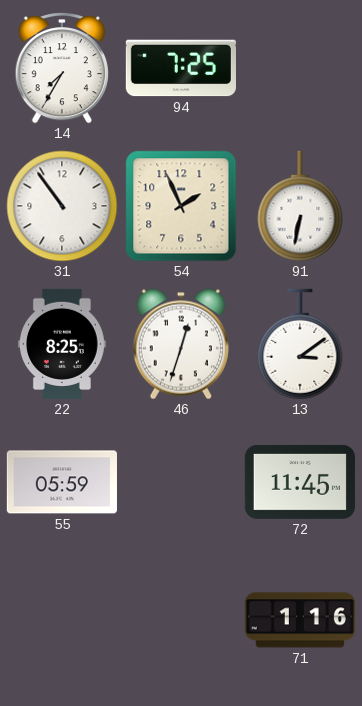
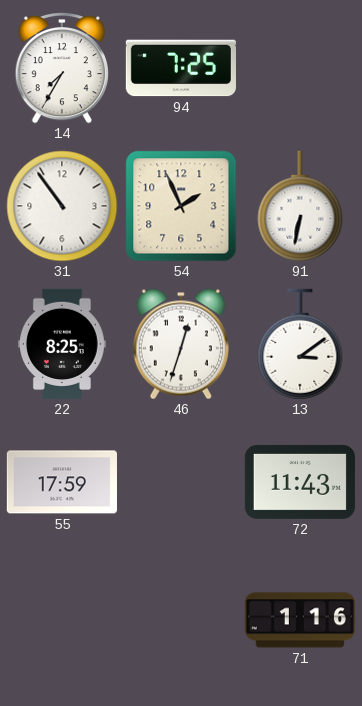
55: 05:59 -> 17:59
72: 11:45 -> 11:43
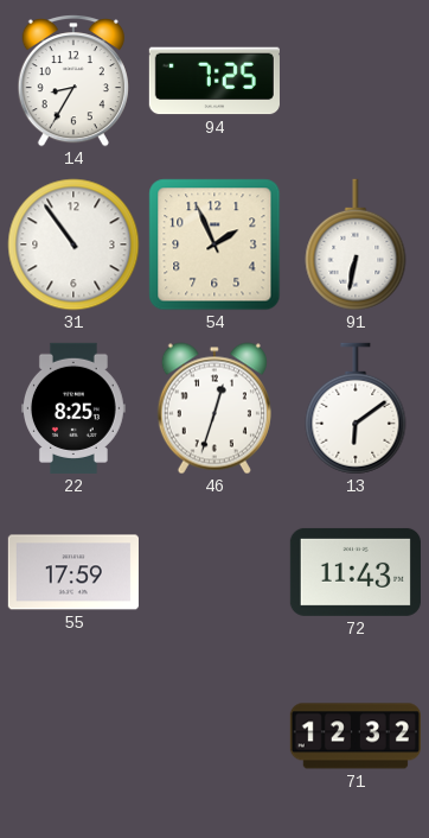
14: 7:35 -> 8:35
13: 3:09 -> 6:09
71: 1:16 -> 12:32
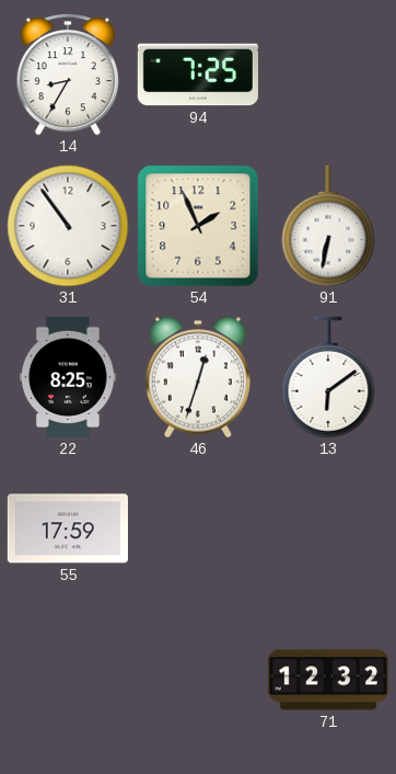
72: 11:43 -> none
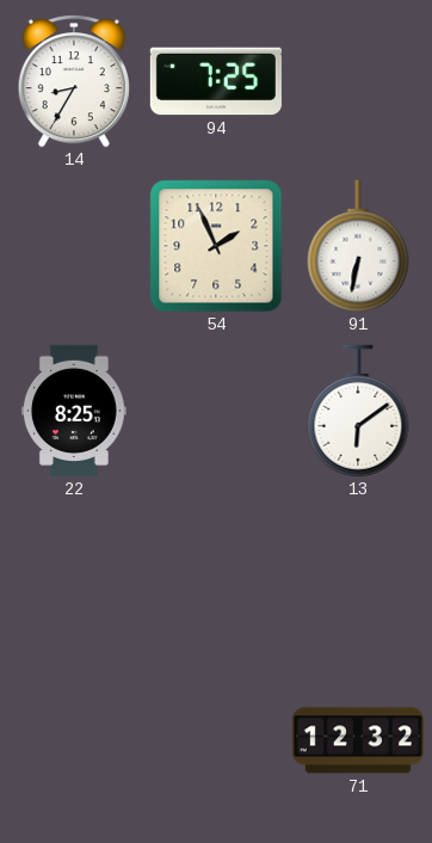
31: 10:54 -> none
46: 12:33 -> none
55: 17:59 -> none
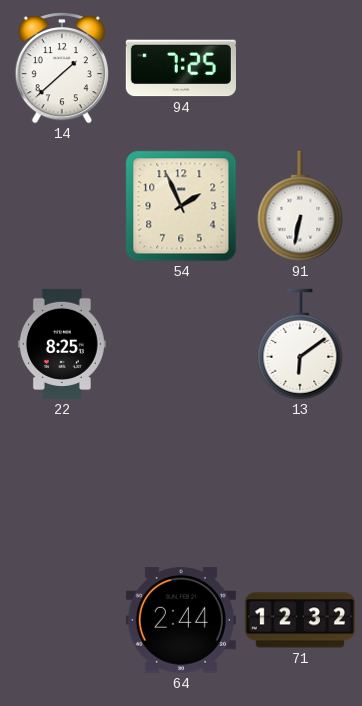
14: 8:35 -> 1:38
64: none -> 2:44
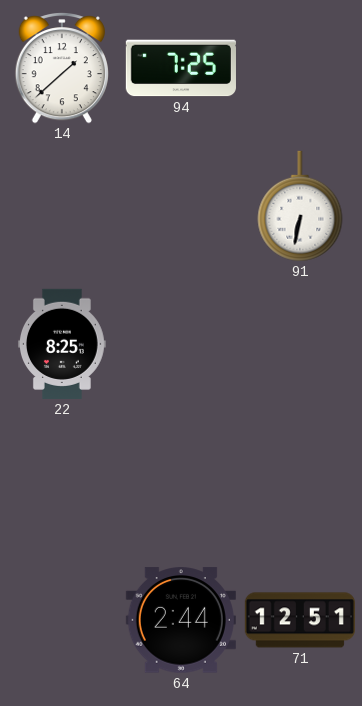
54: 1:56 -> none
13: 6:09 -> none
71: 12:32 -> 12:51
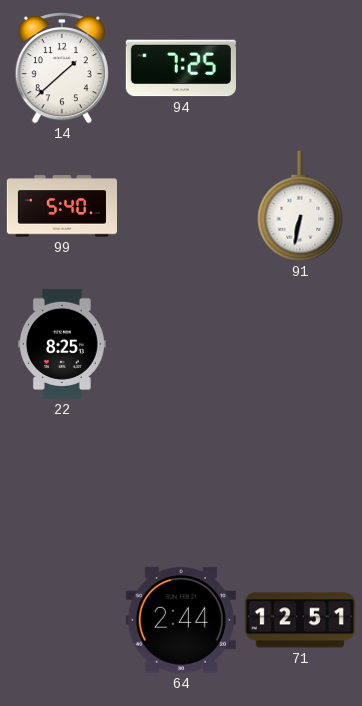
99: none -> 5:40
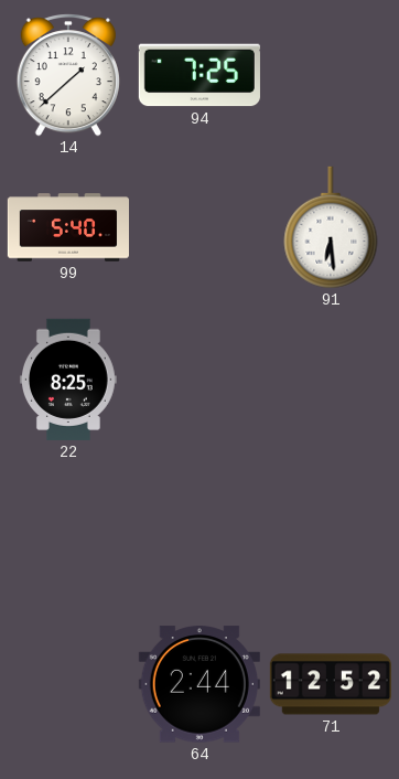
91: 6:32 -> 6:29
71: 12:51 -> 12:52
